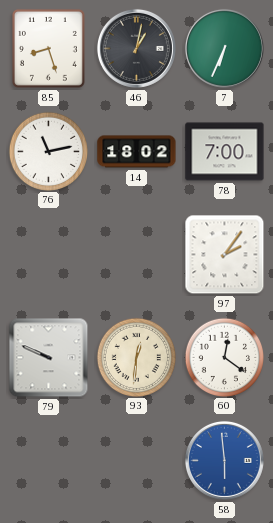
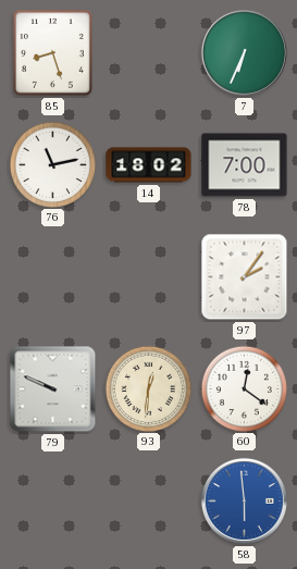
46: 1:02 -> none
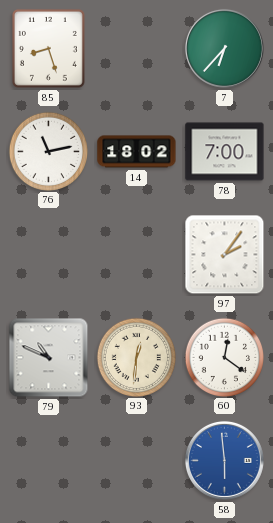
7: 6:34 -> 6:37
79: 9:49 -> 10:49
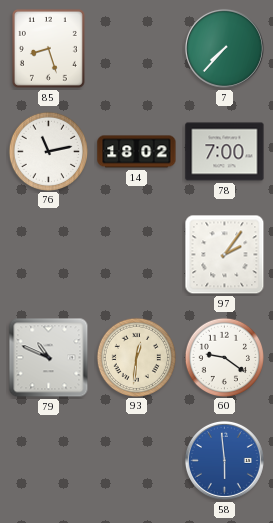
7: 6:37 -> 7:37
60: 12:21 -> 9:21
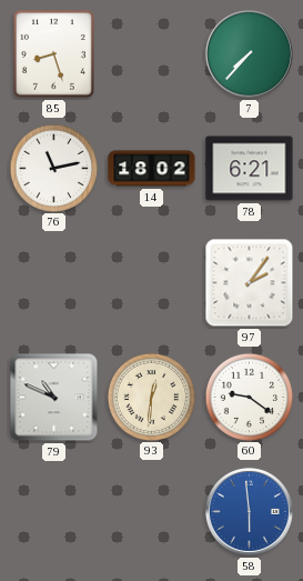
78: 7:00 -> 6:21
